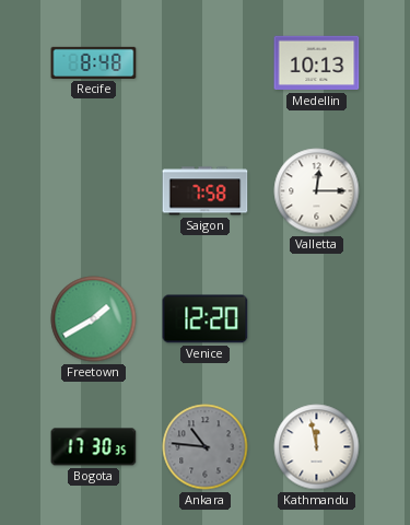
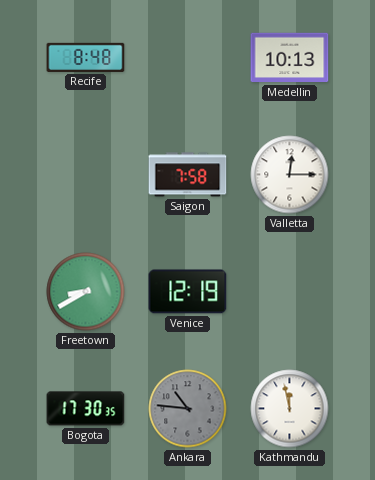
Freetown: 1:40 -> 8:40
Venice: 12:20 -> 12:19
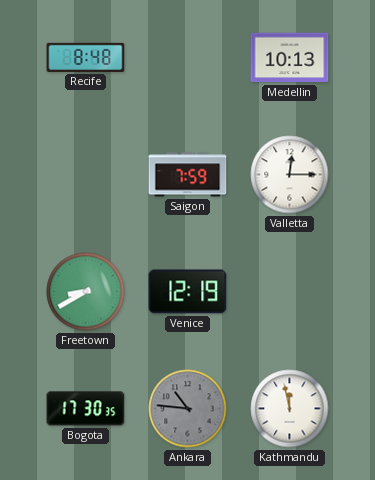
Saigon: 7:58 -> 7:59
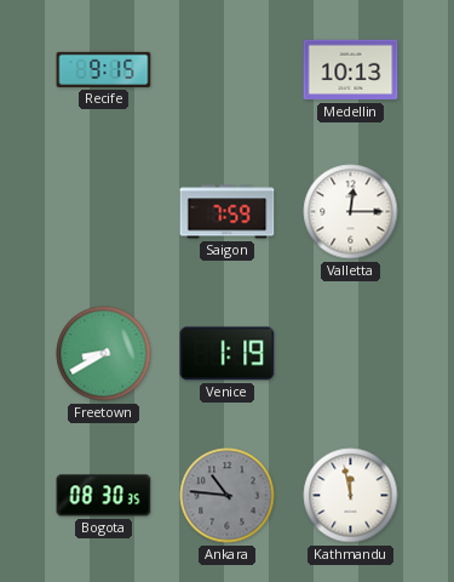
Recife: 8:48 -> 9:15
Venice: 12:19 -> 1:19
Bogota: 17:30 -> 08:30
